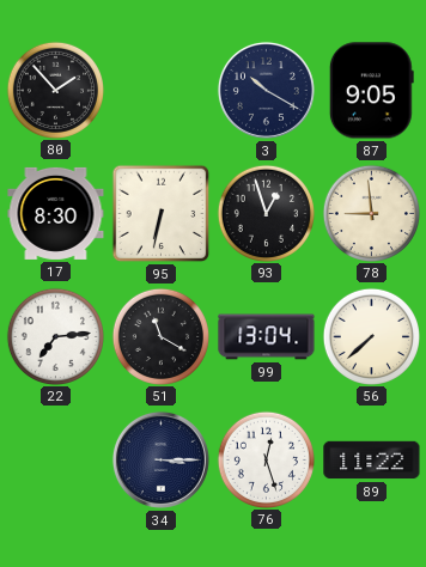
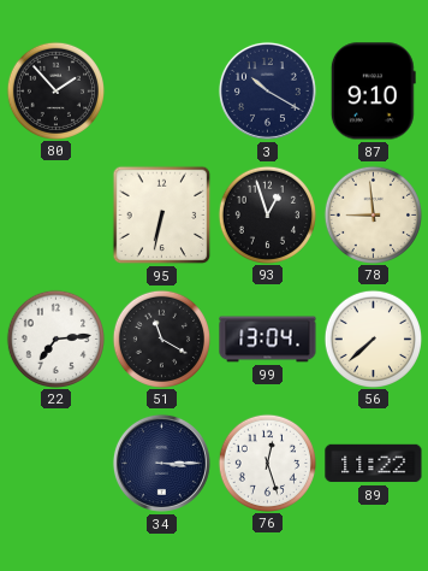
87: 9:05 -> 9:10
17: 8:30 -> none
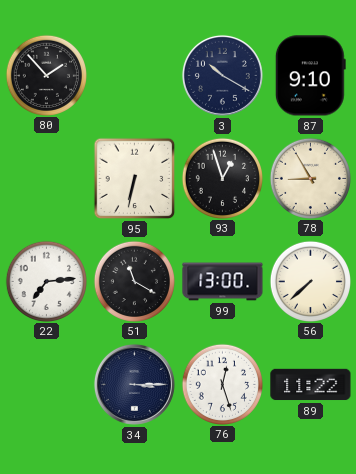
78: 8:59 -> 8:55
99: 13:04 -> 13:00
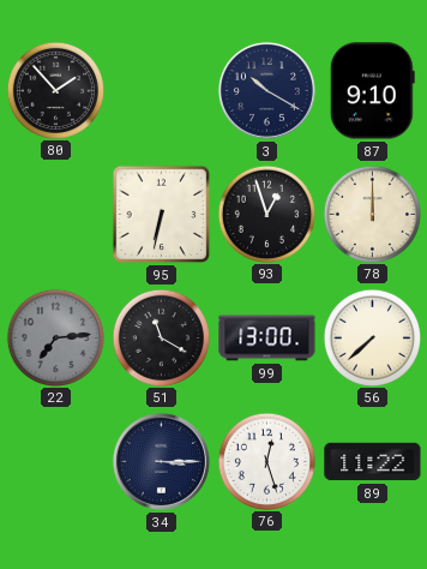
78: 8:55 -> 12:00
22 dial: white -> grey
